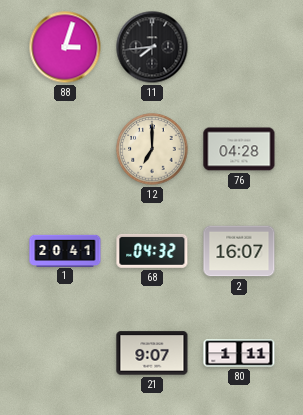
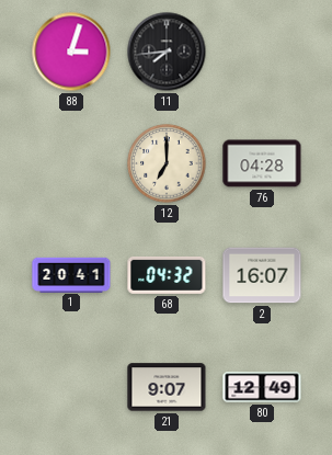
80: 1:11 -> 12:49
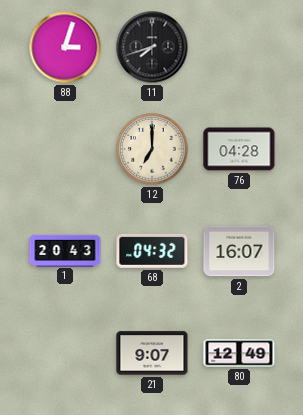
11: 7:44 -> 7:42
1: 20:41 -> 20:43
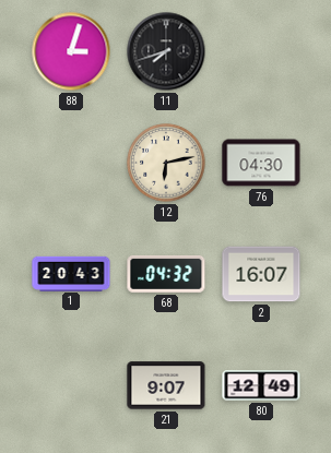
12: 7:00 -> 6:13
76: 04:28 -> 04:30
